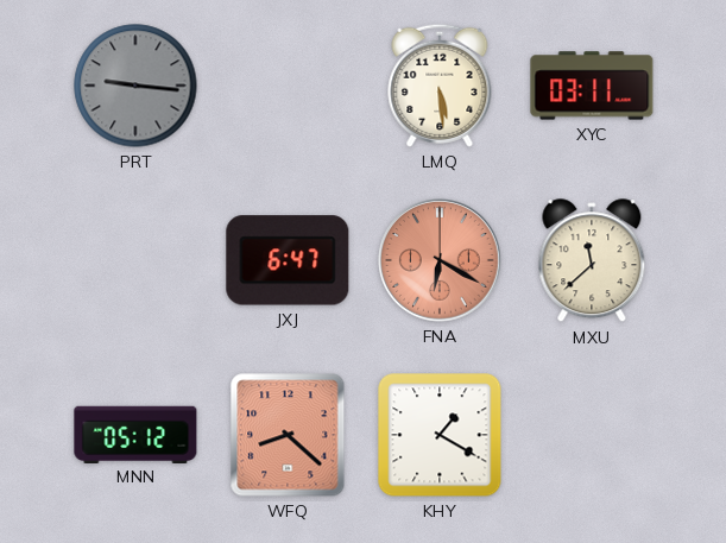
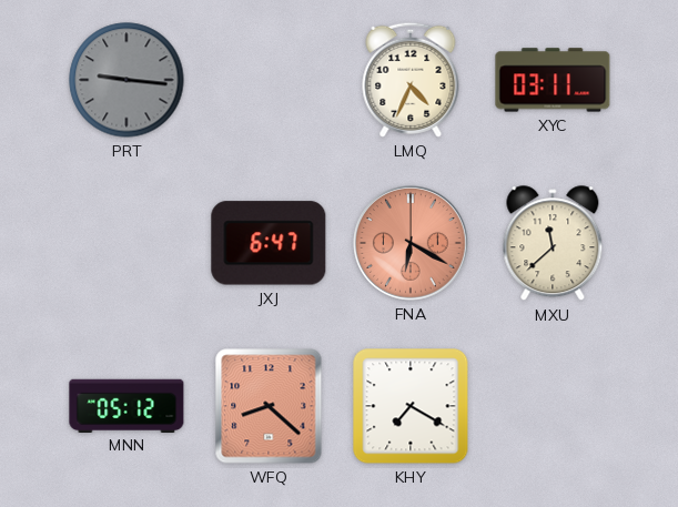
LMQ: 5:29 -> 4:34
KHY: 1:20 -> 7:20
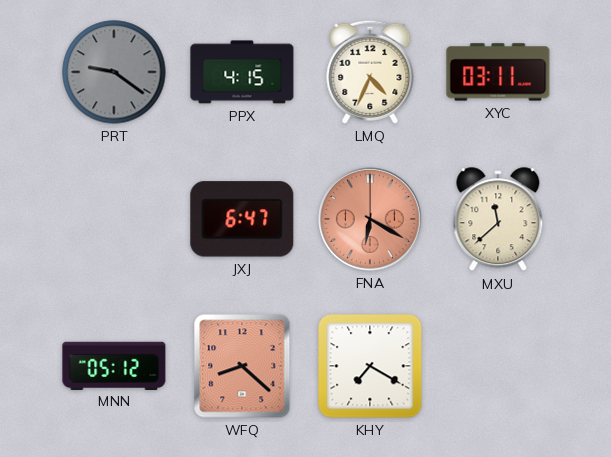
PRT: 9:16 -> 9:21
PPX: none -> 4:15
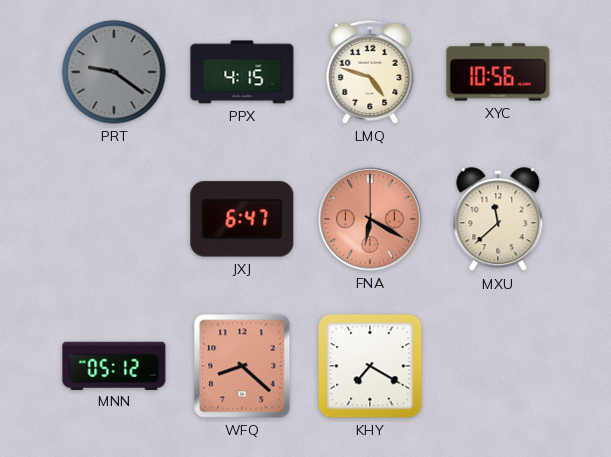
LMQ: 4:34 -> 4:48
XYC: 03:11 -> 10:56
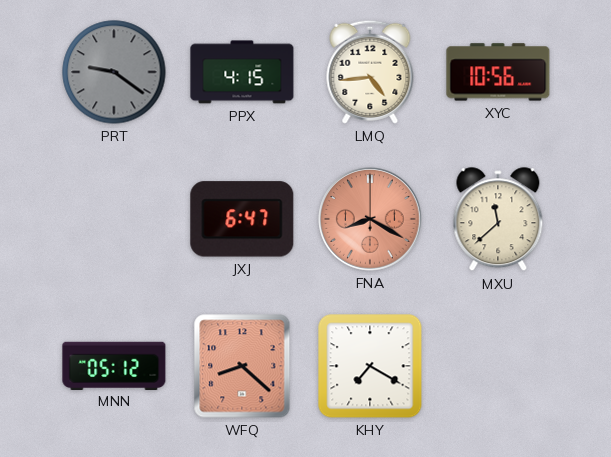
LMQ: 4:48 -> 4:44
FNA: 6:20 -> 8:20
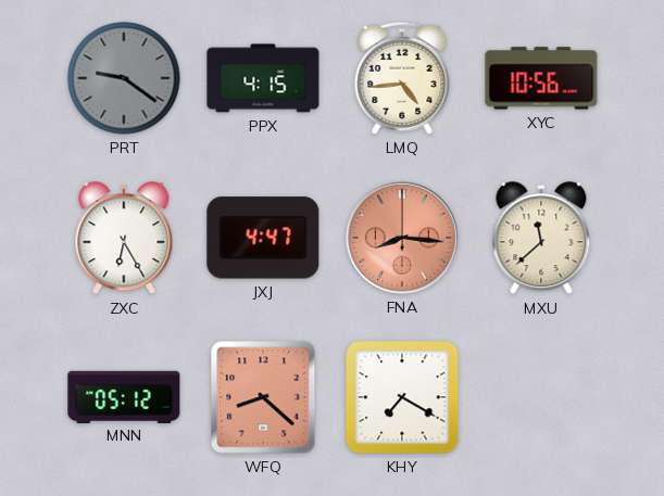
ZXC: none -> 6:25
JXJ: 6:47 -> 4:47
FNA: 8:20 -> 8:16
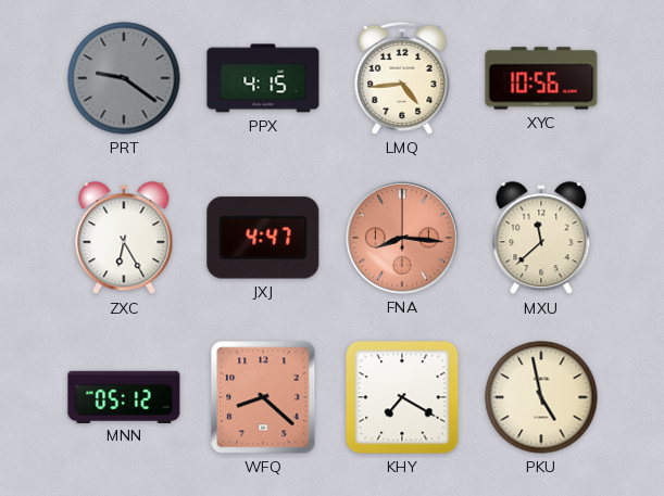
PKU: none -> 4:58
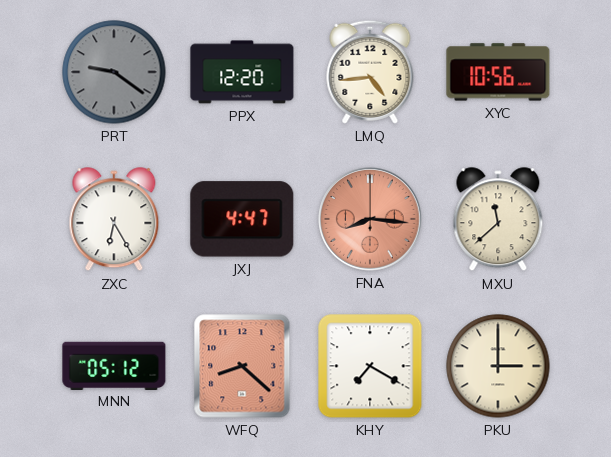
PPX: 4:15 -> 12:20
PKU: 4:58 -> 3:00
